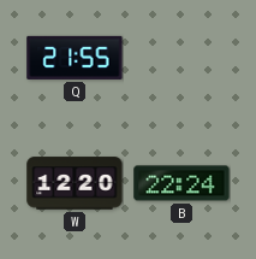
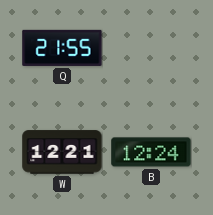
W: 12:20 -> 12:21
B: 22:24 -> 12:24
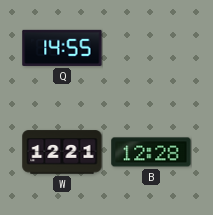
Q: 21:55 -> 14:55
B: 12:24 -> 12:28
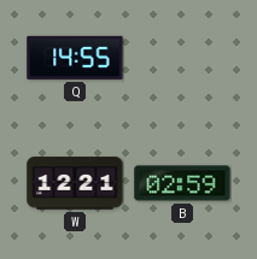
B: 12:28 -> 02:59
